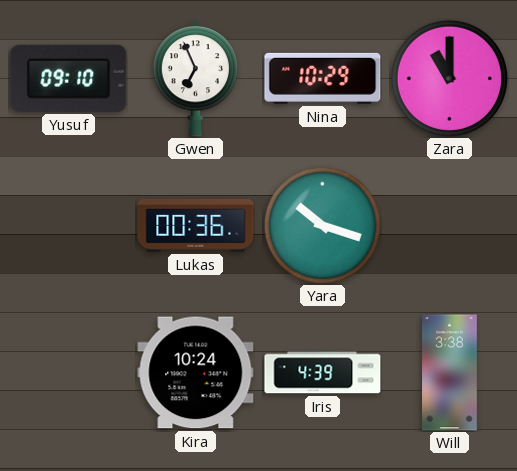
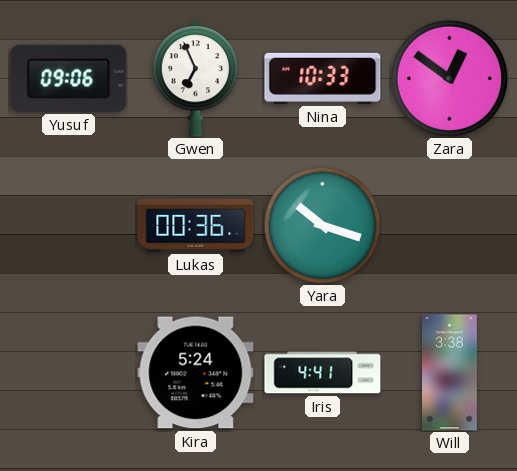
Yusuf: 09:10 -> 09:06
Nina: 10:29 -> 10:33
Zara: 11:00 -> 12:51
Kira: 10:24 -> 5:24
Iris: 4:39 -> 4:41
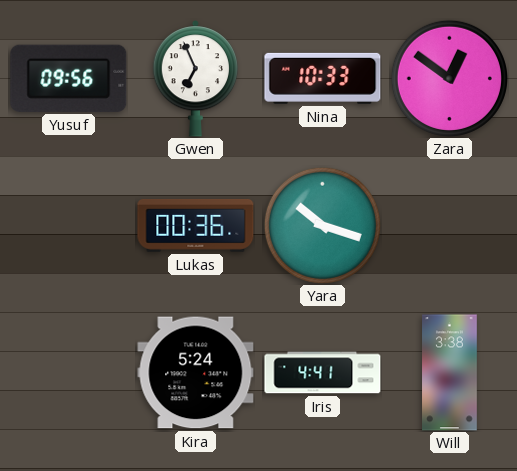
Yusuf: 09:06 -> 09:56
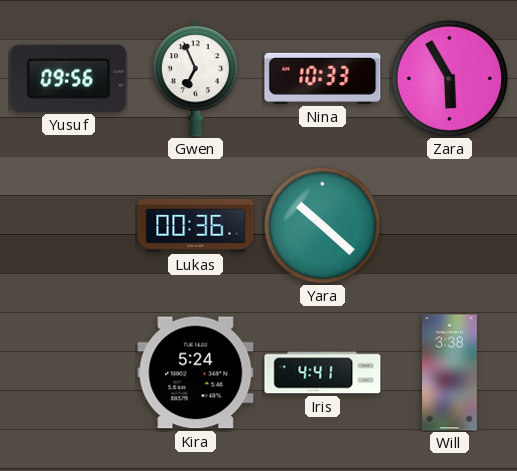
Zara: 12:51 -> 5:55
Yara: 10:18 -> 10:22
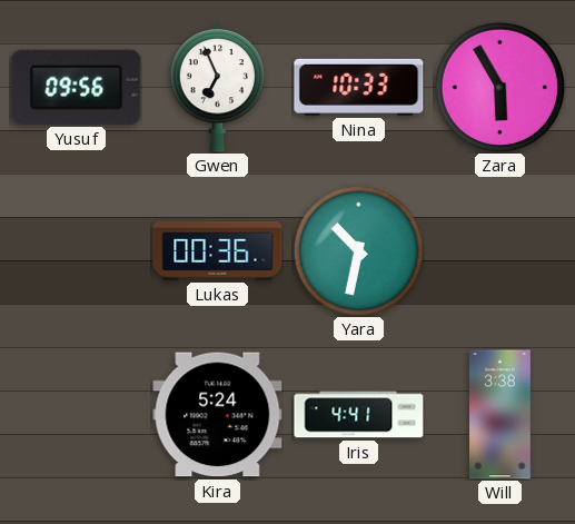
Yara: 10:22 -> 10:32
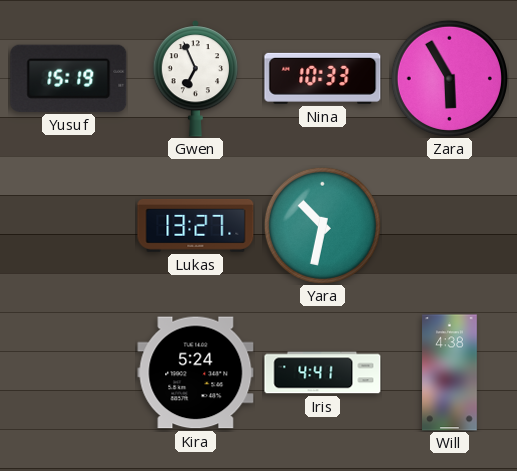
Yusuf: 09:56 -> 15:19
Lukas: 00:36 -> 13:27
Will: 3:38 -> 4:38
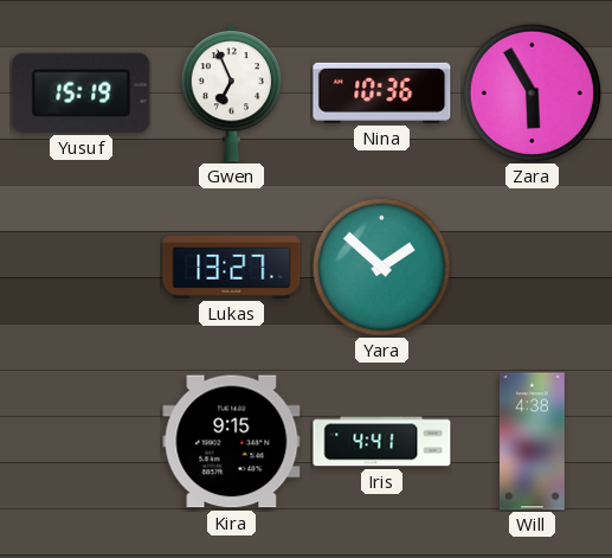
Nina: 10:33 -> 10:36
Yara: 10:32 -> 1:52
Kira: 5:24 -> 9:15
